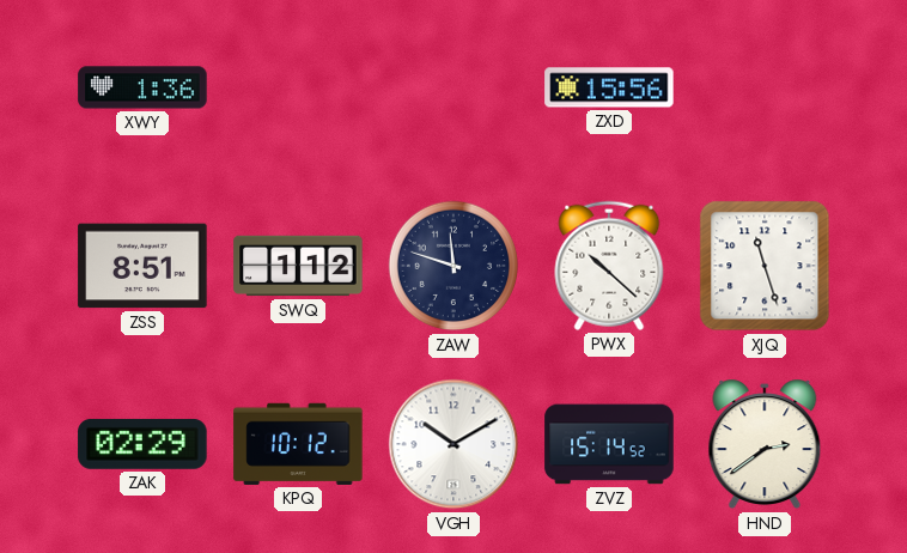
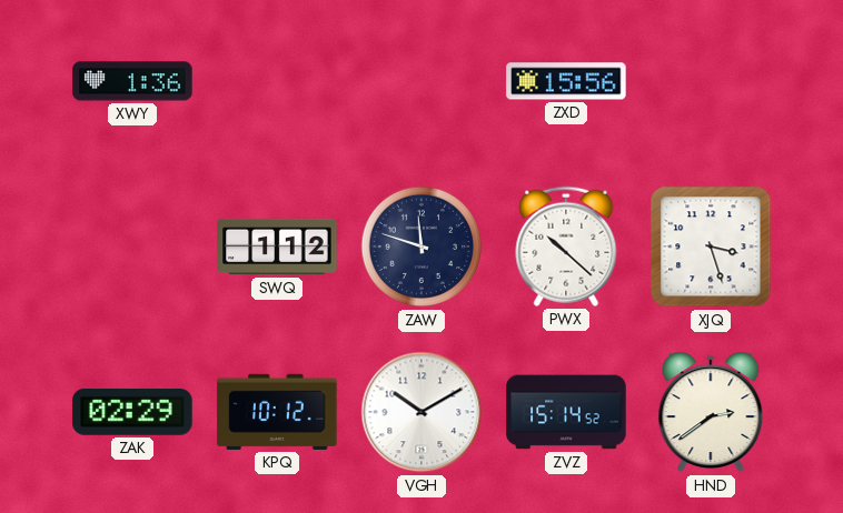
ZSS: 8:51 -> none
XJQ: 11:27 -> 3:27
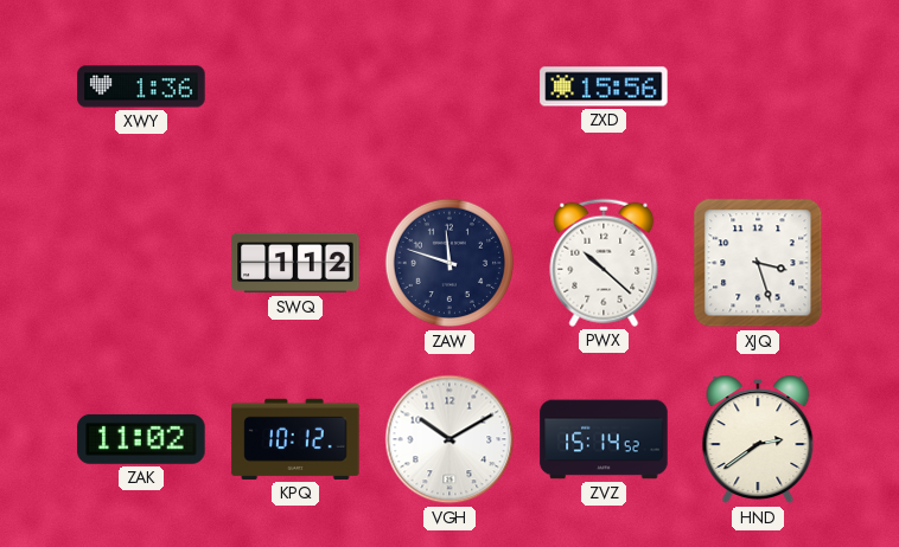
ZAK: 02:29 -> 11:02
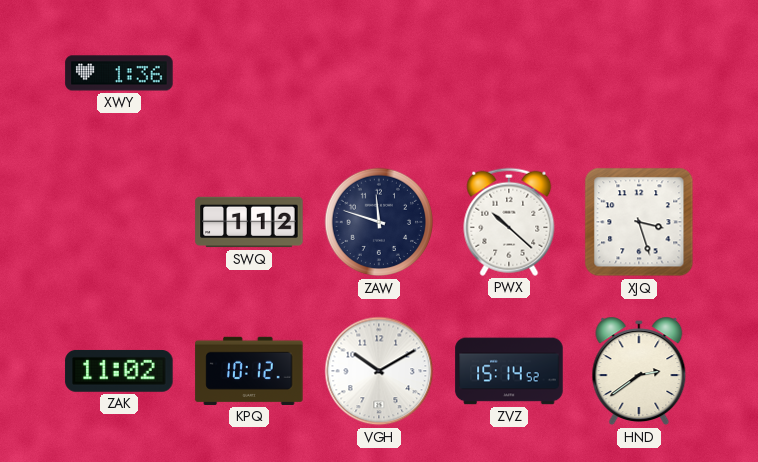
ZXD: 15:56 -> none
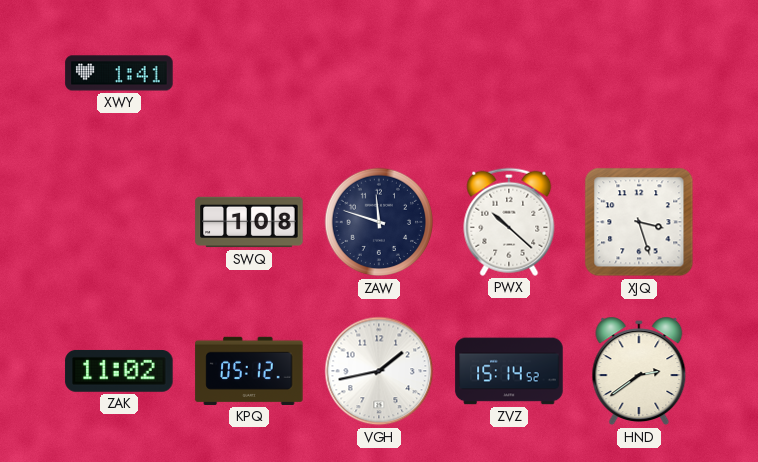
XWY: 1:36 -> 1:41
SWQ: 1:12 -> 1:08
KPQ: 10:12 -> 05:12
VGH: 10:10 -> 1:43
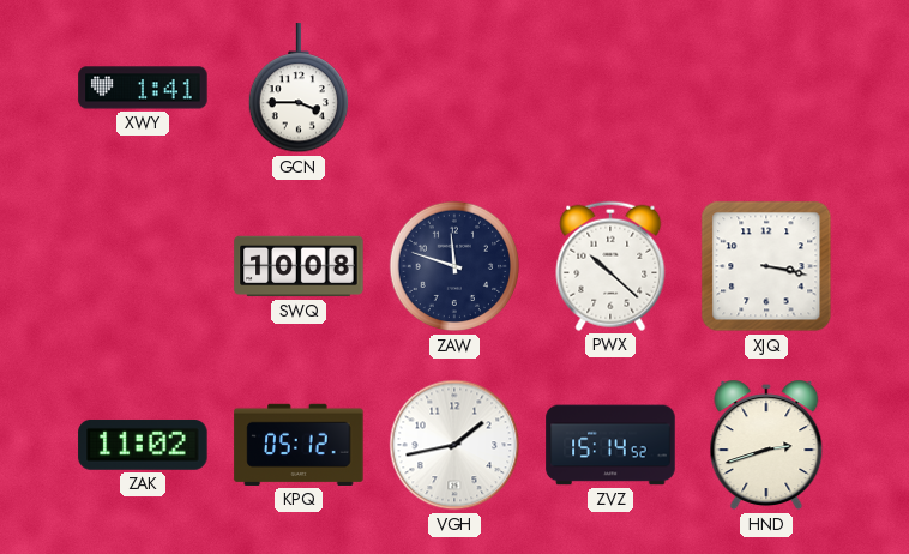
GCN: none -> 3:45
SWQ: 1:08 -> 10:08
XJQ: 3:27 -> 3:17
HND: 2:39 -> 2:42
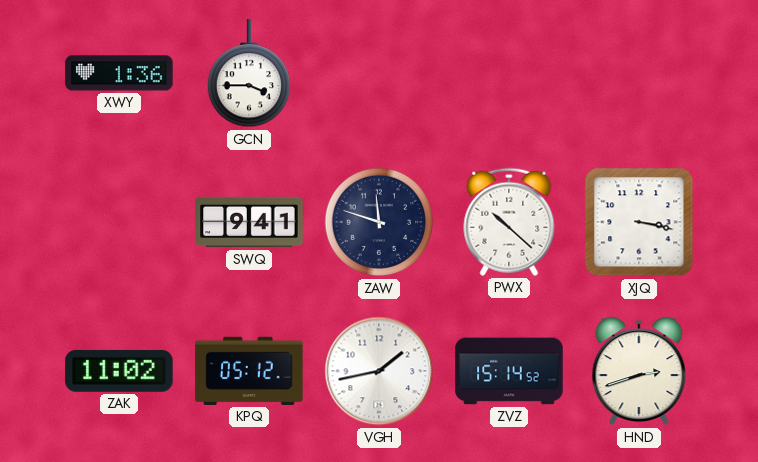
XWY: 1:41 -> 1:36
SWQ: 10:08 -> 9:41
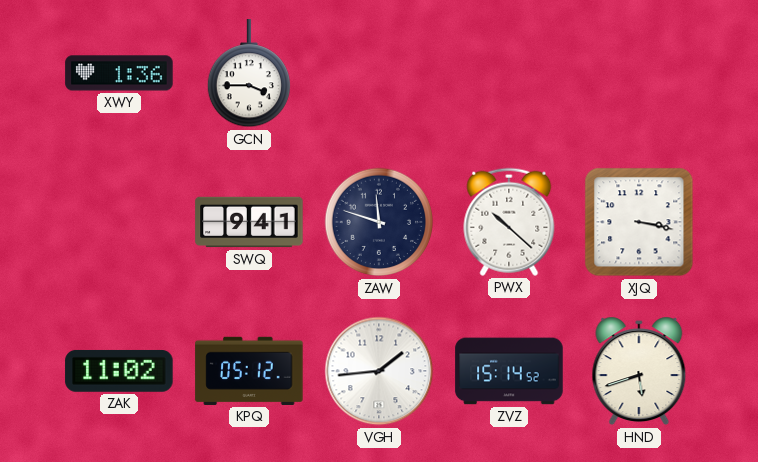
VGH: 1:43 -> 1:44
HND: 2:42 -> 5:42
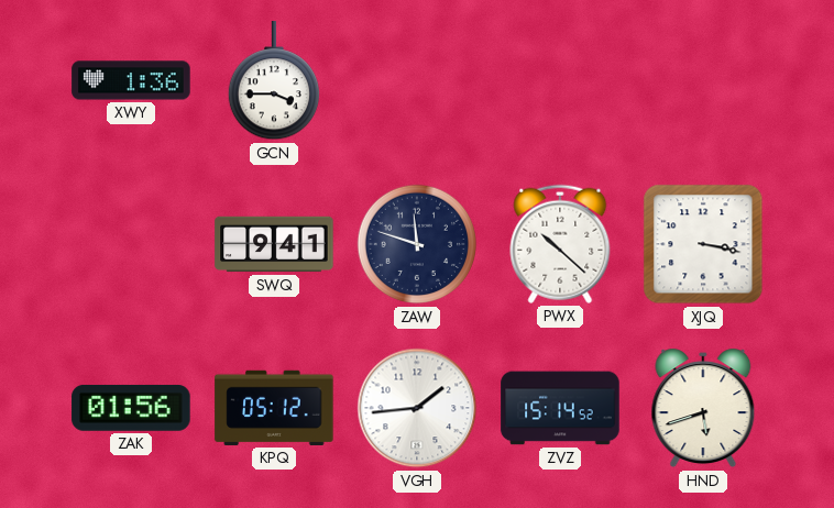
ZAK: 11:02 -> 01:56
